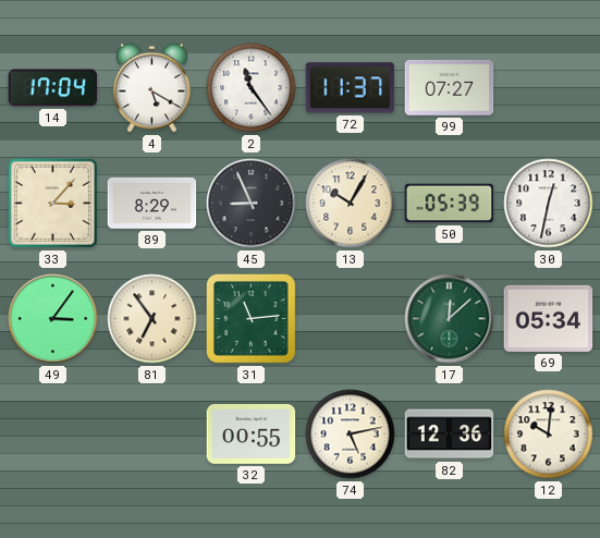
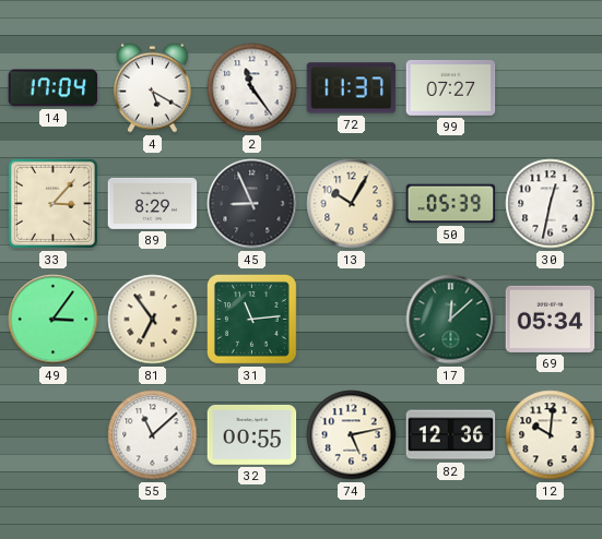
55: none -> 11:08
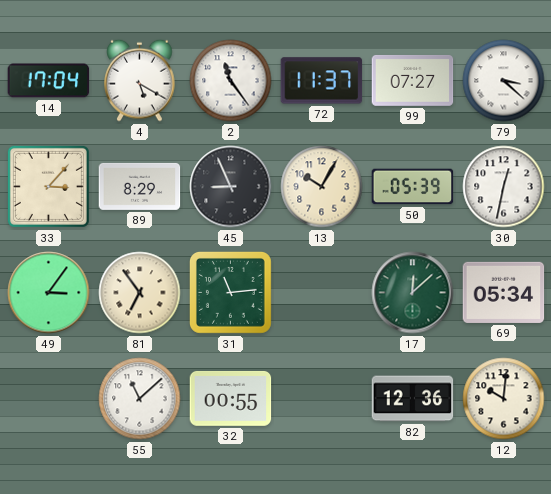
79: none -> 3:22
74: 5:13 -> none
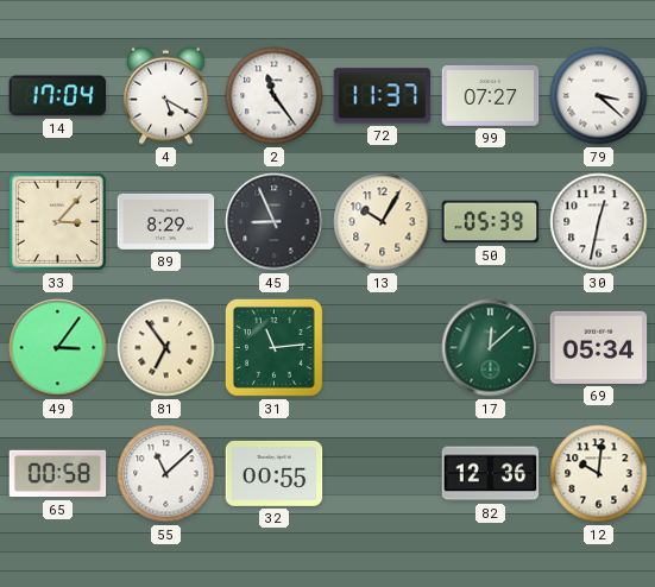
65: none -> 00:58
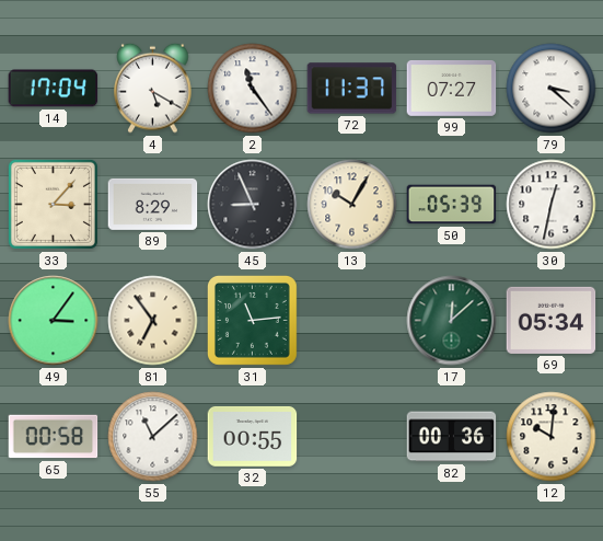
82: 12:36 -> 00:36
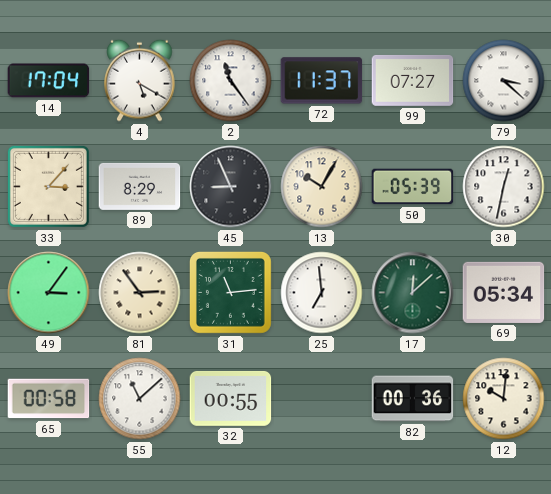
81: 6:54 -> 2:54
25: none -> 6:59
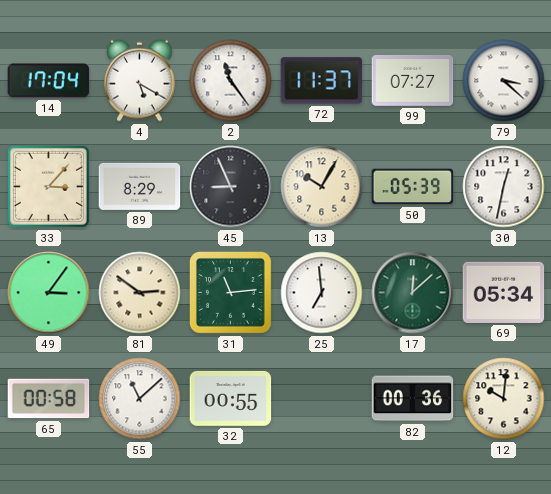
81: 2:54 -> 2:51
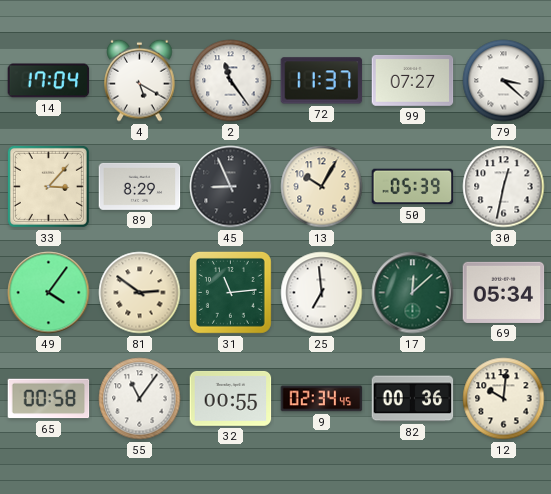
49: 3:06 -> 4:06
55: 11:08 -> 11:06
9: none -> 02:34
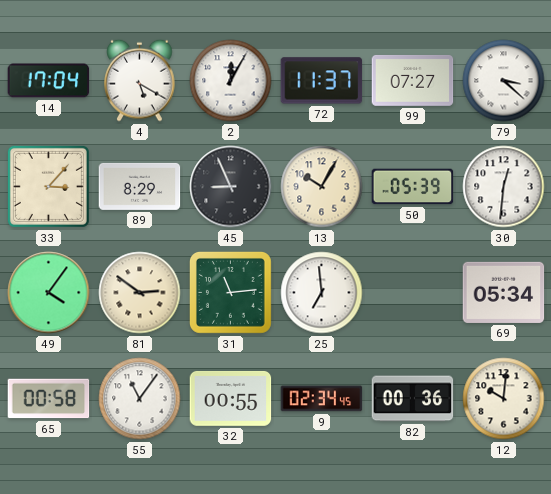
2: 11:24 -> 12:05
30: 12:32 -> 12:31
17: 12:08 -> none
